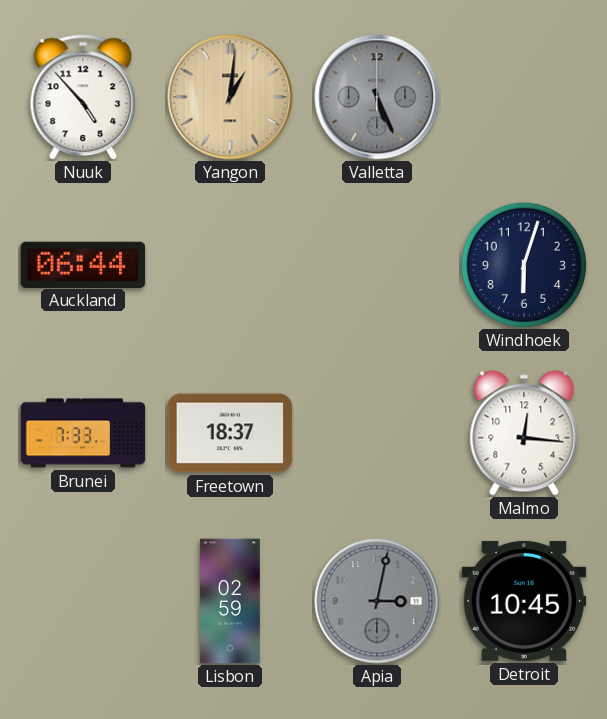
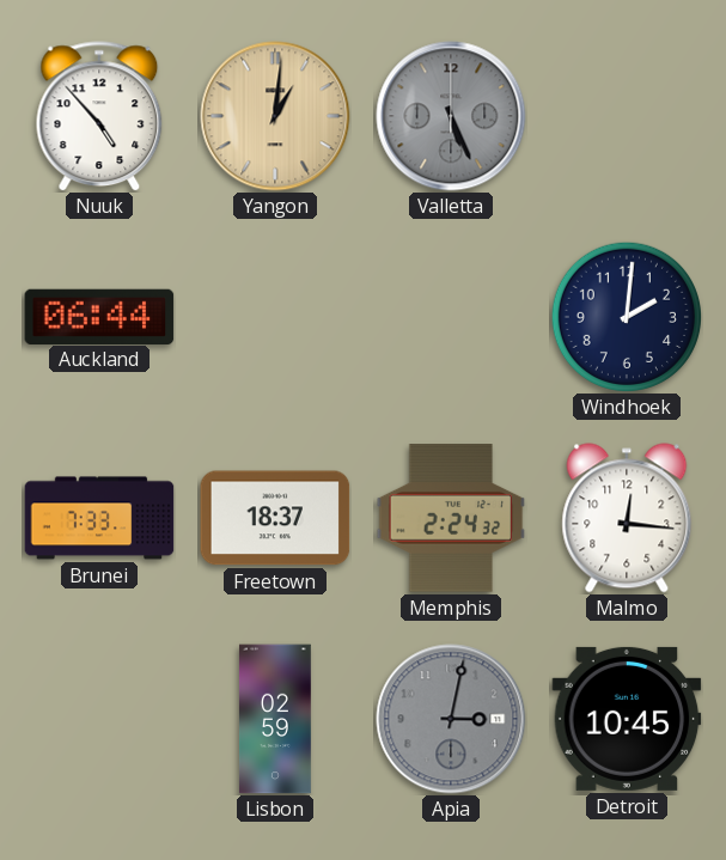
Windhoek: 6:03 -> 2:01
Memphis: none -> 2:24
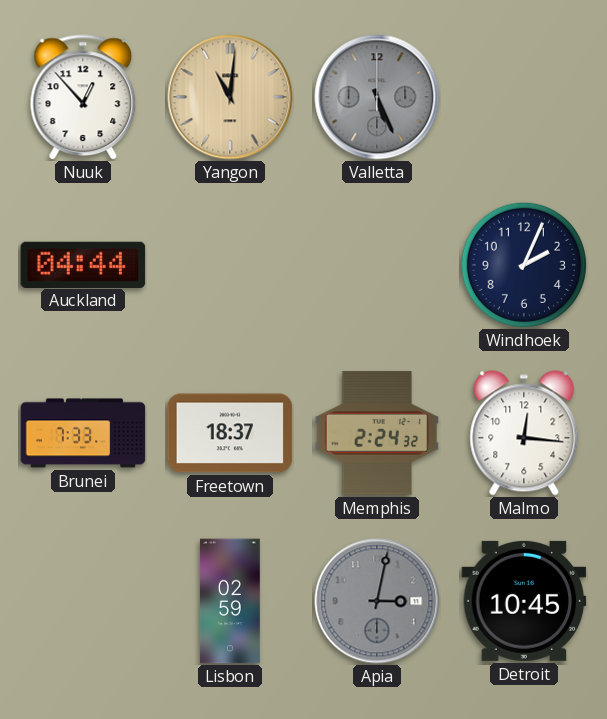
Nuuk: 4:53 -> 12:53
Yangon: 1:01 -> 11:01
Auckland: 06:44 -> 04:44
Windhoek: 2:01 -> 2:04
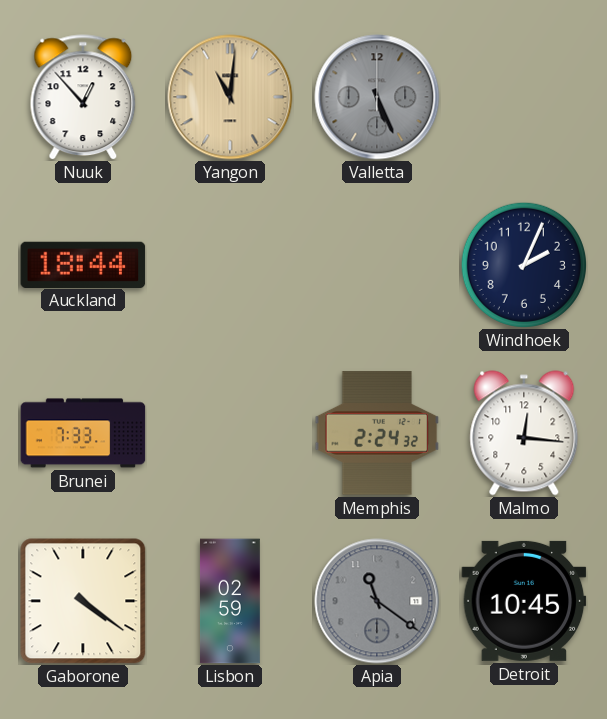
Auckland: 04:44 -> 18:44
Freetown: 18:37 -> none
Gaborone: none -> 4:21
Apia: 3:02 -> 11:21
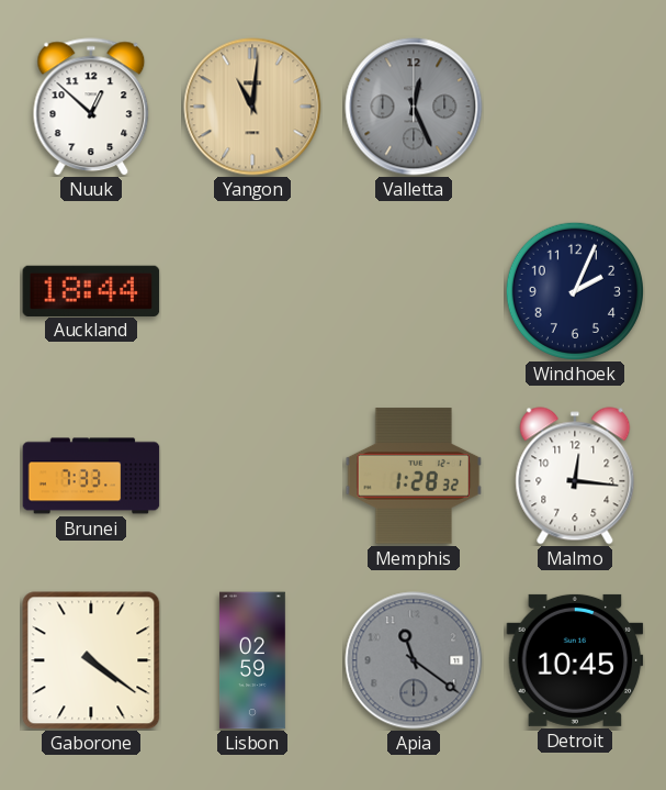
Nuuk: 12:53 -> 12:52
Valletta: 5:26 -> 12:26
Memphis: 2:24 -> 1:28
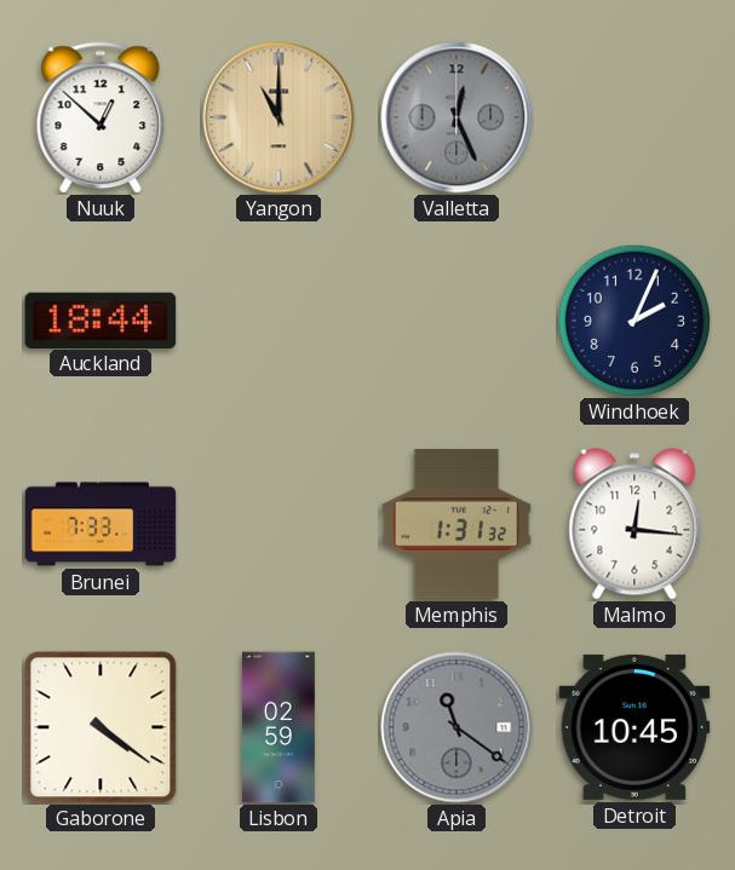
Yangon: 11:01 -> 11:00
Memphis: 1:28 -> 1:31
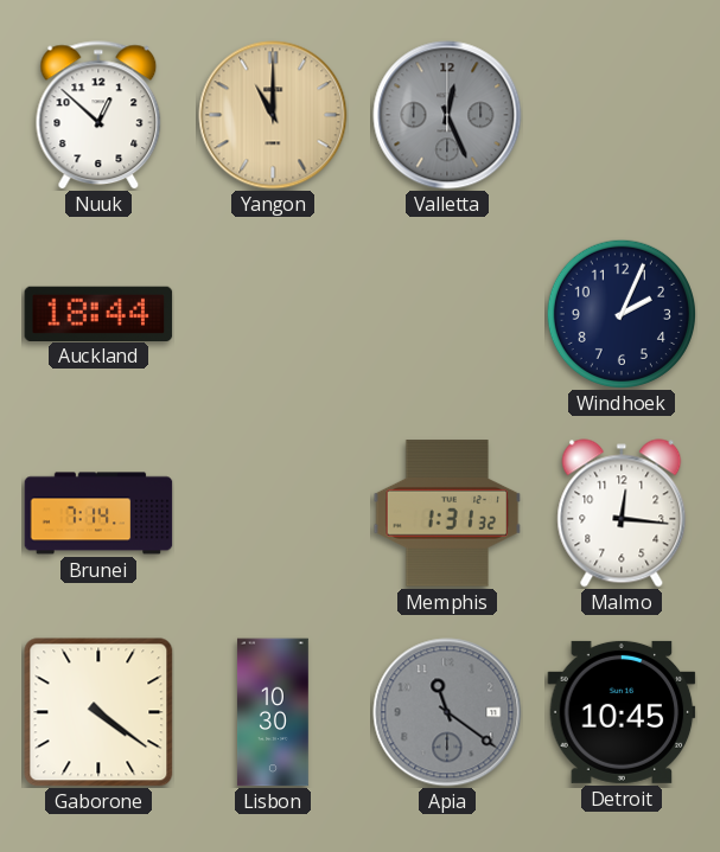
Brunei: 7:33 -> 7:14
Lisbon: 02:59 -> 10:30
